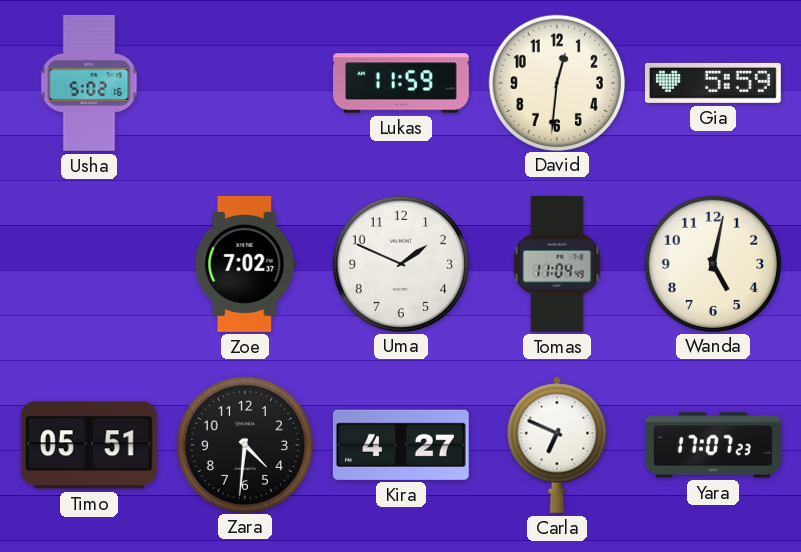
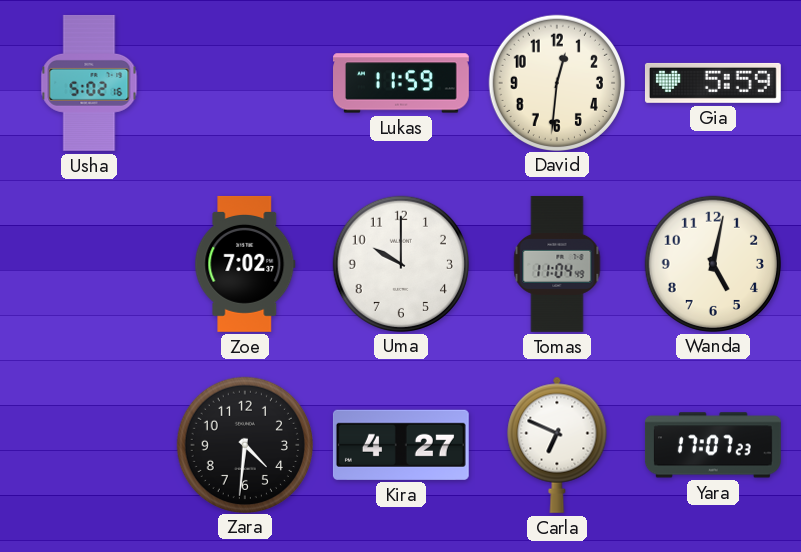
Uma: 1:49 -> 10:00
Timo: 05:51 -> none
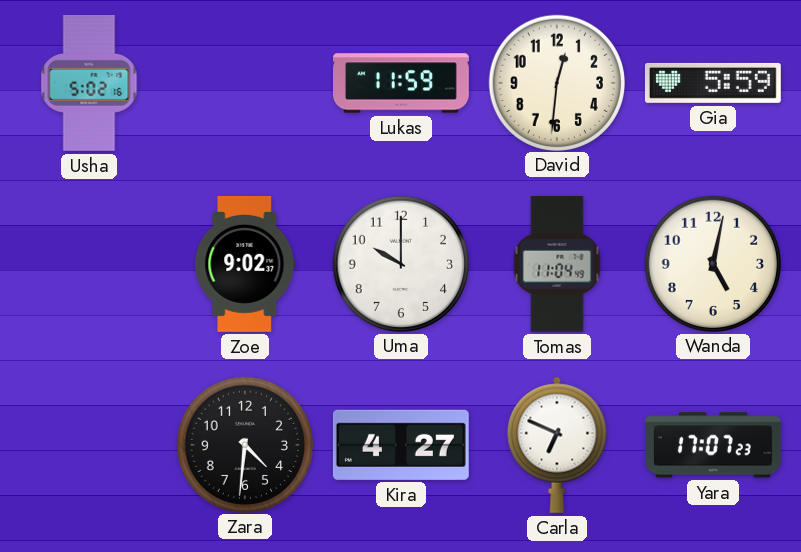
Zoe: 7:02 -> 9:02
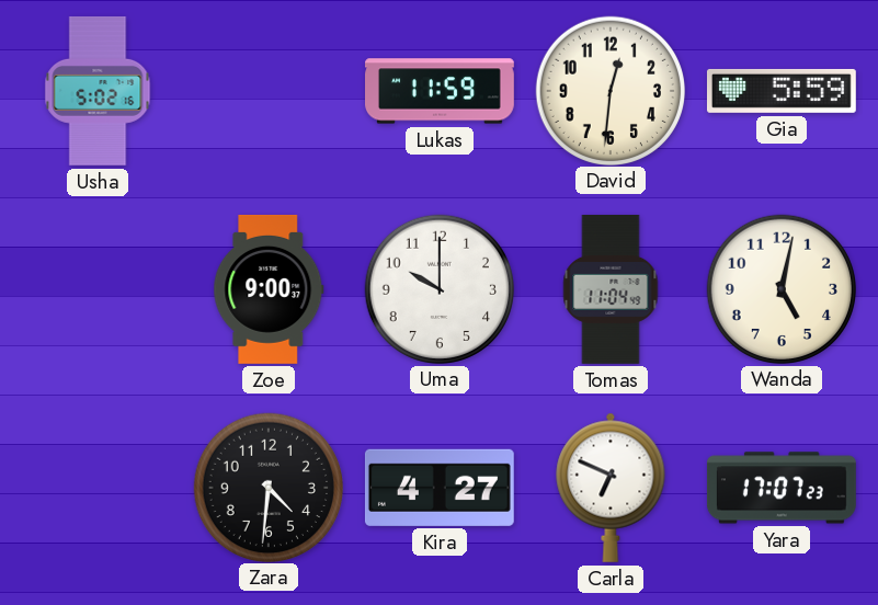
Zoe: 9:02 -> 9:00
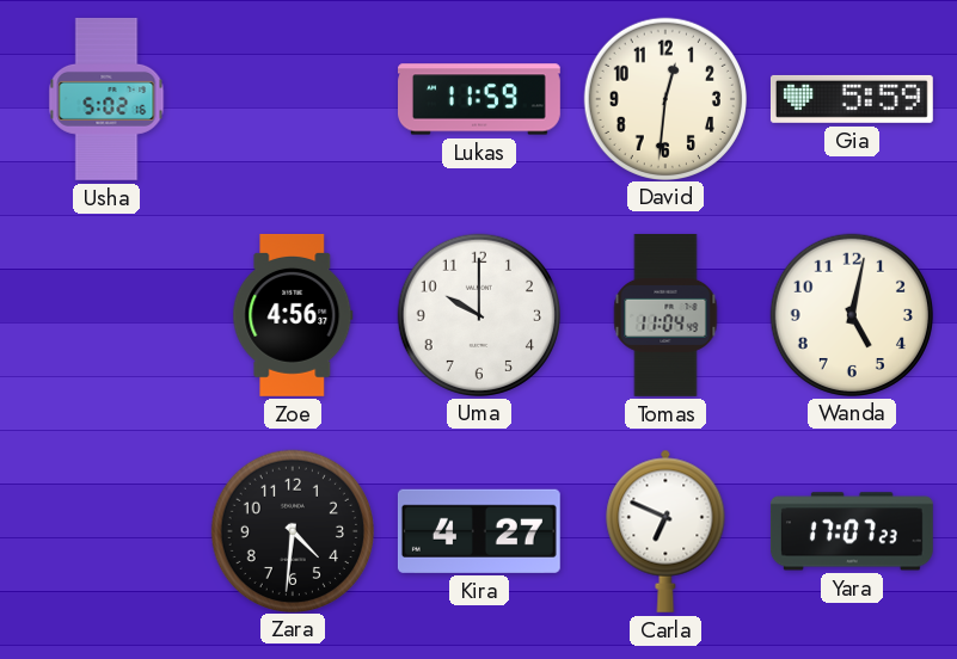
Zoe: 9:00 -> 4:56
